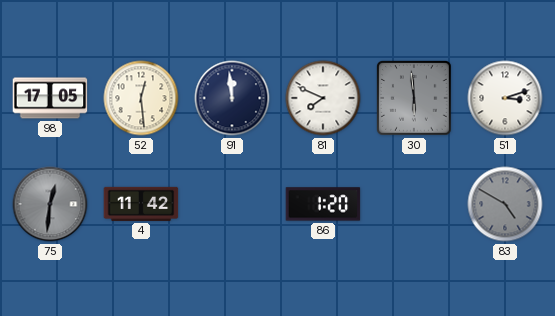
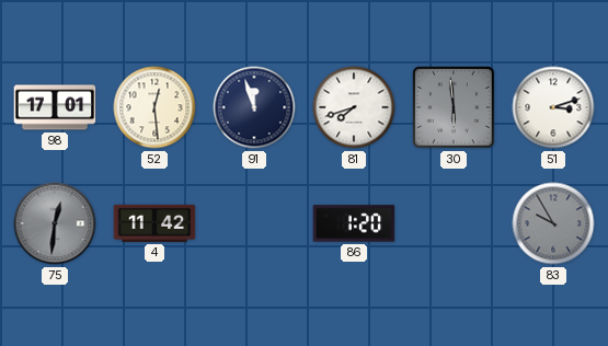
98: 17:05 -> 17:01
91: 11:59 -> 11:57
81: 7:49 -> 7:42
83: 4:50 -> 9:55
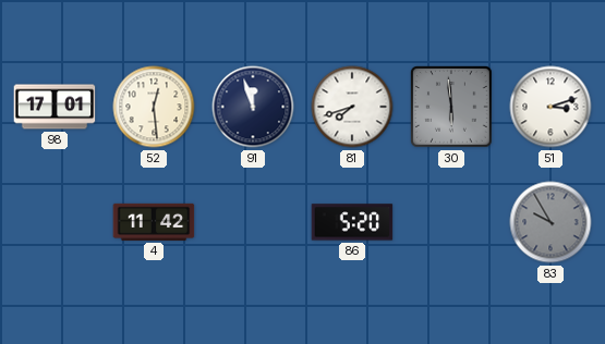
75: 12:31 -> none
86: 1:20 -> 5:20
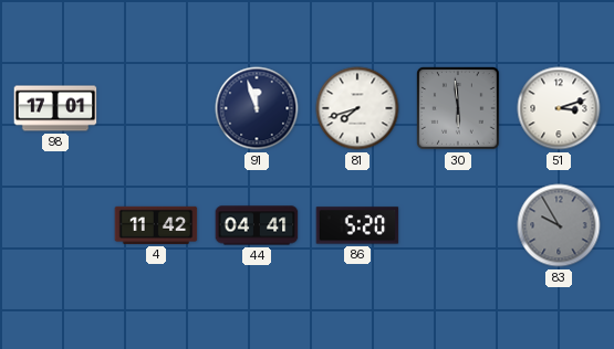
52: 12:29 -> none
44: none -> 04:41
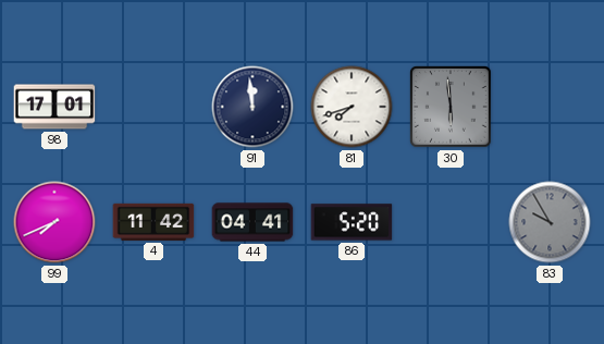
91: 11:57 -> 11:59
51: 3:12 -> none
99: none -> 7:41
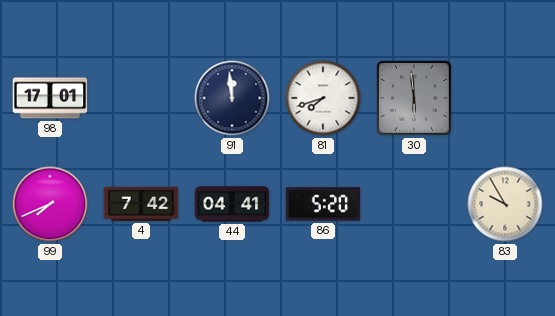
4: 11:42 -> 7:42
83 dial: grey -> cream
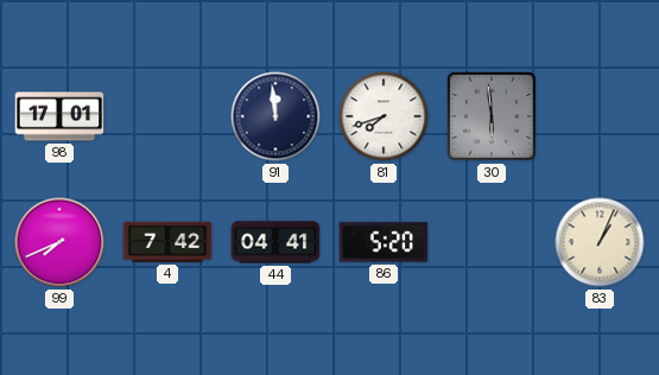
83: 9:55 -> 1:04
